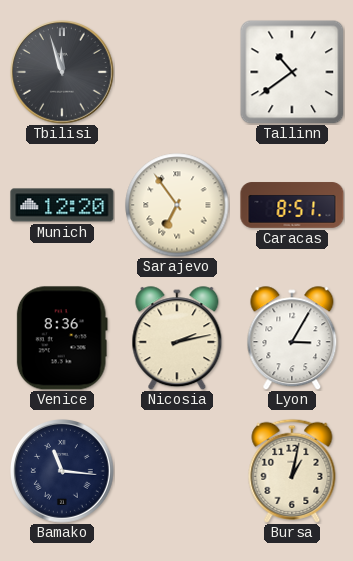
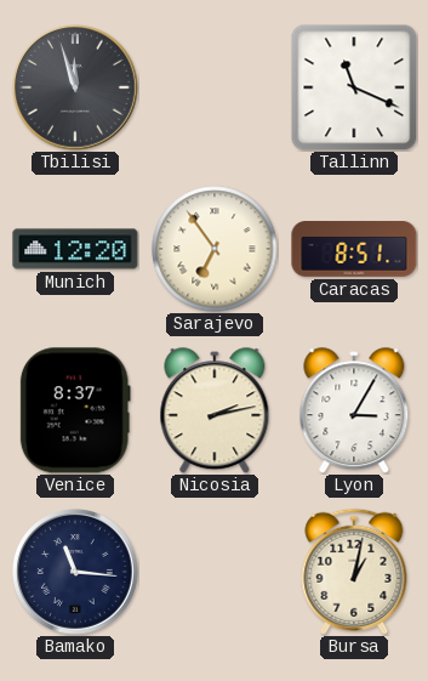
Tallinn: 10:39 -> 11:19
Venice: 8:36 -> 8:37
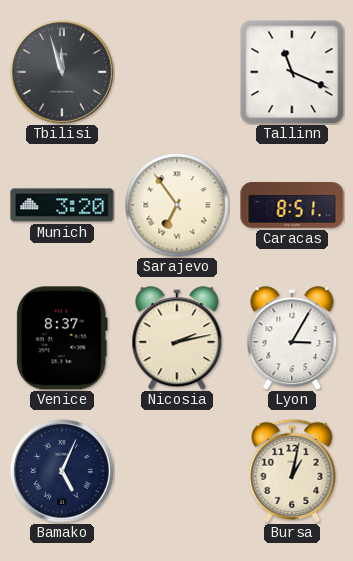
Munich: 12:20 -> 3:20
Bamako: 11:16 -> 5:04
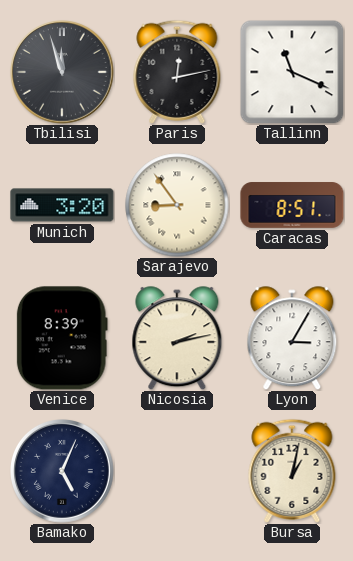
Paris: none -> 12:13
Sarajevo: 6:54 -> 8:54
Venice: 8:37 -> 8:39
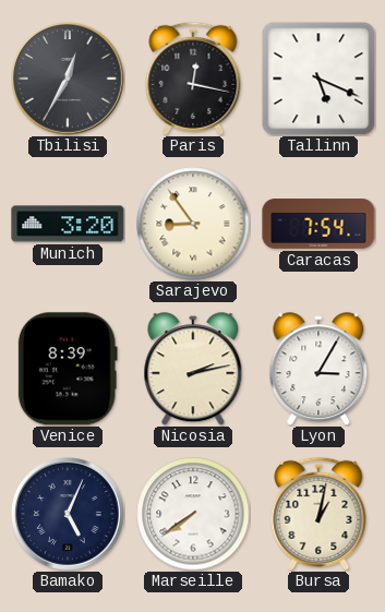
Tbilisi: 11:57 -> 12:35
Paris: 12:13 -> 12:17
Tallinn: 11:19 -> 5:19
Caracas: 8:51 -> 7:54
Marseille: none -> 7:39
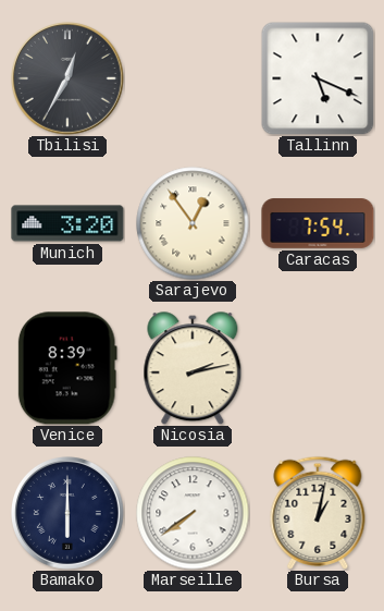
Paris: 12:17 -> none
Sarajevo: 8:54 -> 12:54
Lyon: 3:05 -> none
Bamako: 5:04 -> 6:00
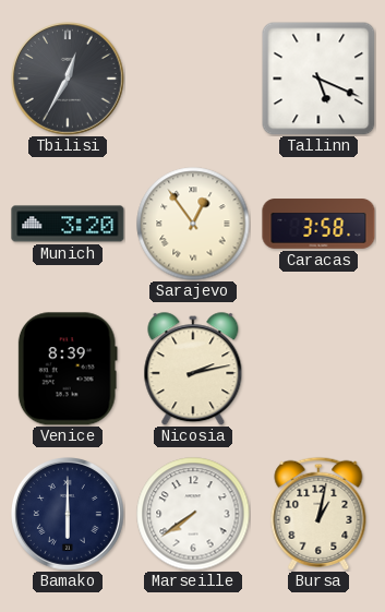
Caracas: 7:54 -> 3:58
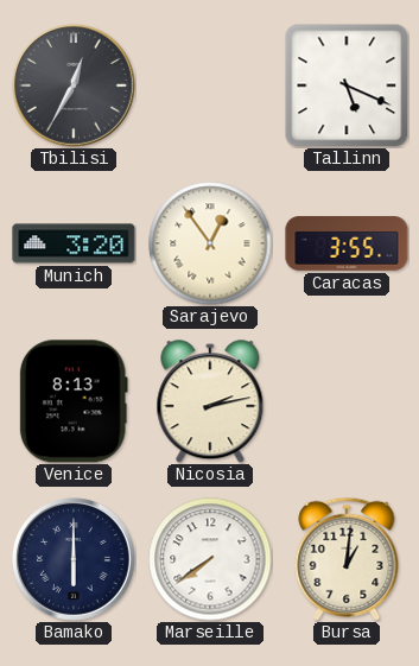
Caracas: 3:58 -> 3:55
Venice: 8:39 -> 8:13
Bursa: 1:02 -> 1:01
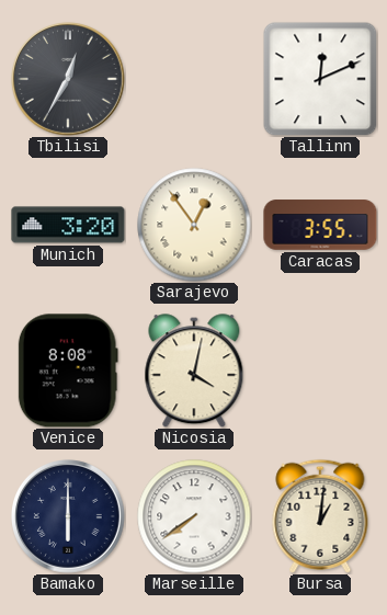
Tallinn: 5:19 -> 12:11
Venice: 8:13 -> 8:08
Nicosia: 2:13 -> 4:02
